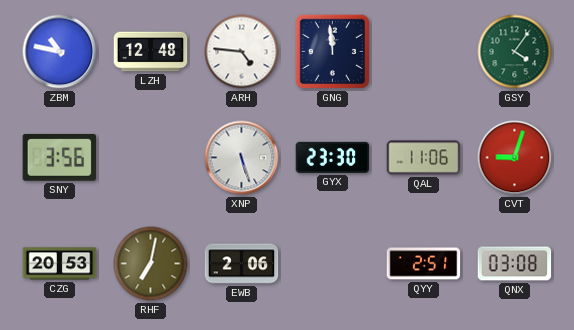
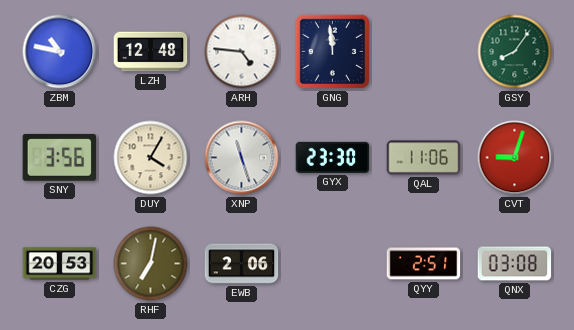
GSY: 4:06 -> 8:06
DUY: none -> 4:05
XNP: 5:27 -> 11:27
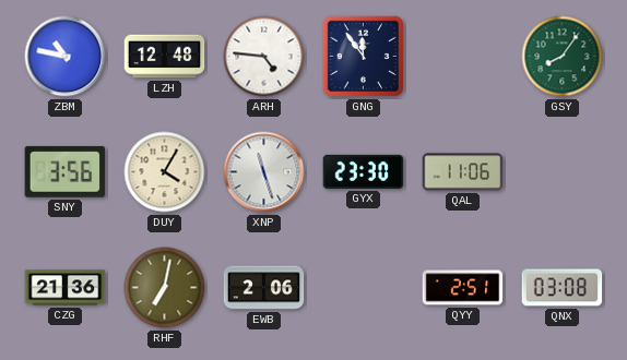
GNG: 11:59 -> 11:54
CVT: 9:03 -> none
CZG: 20:53 -> 21:36
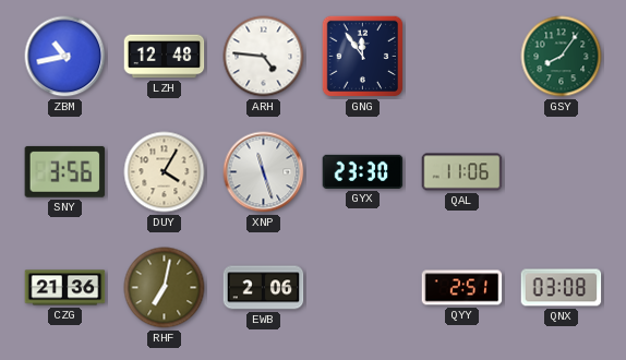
ZBM: 10:47 -> 10:43
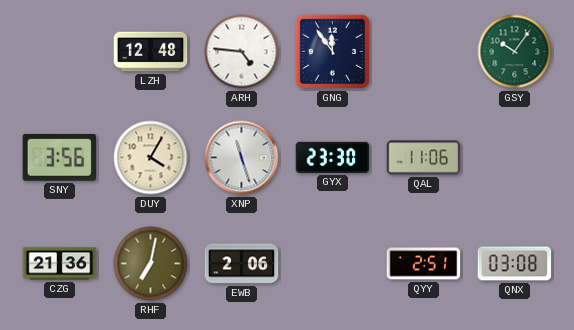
ZBM: 10:43 -> none
GSY: 8:06 -> 10:06
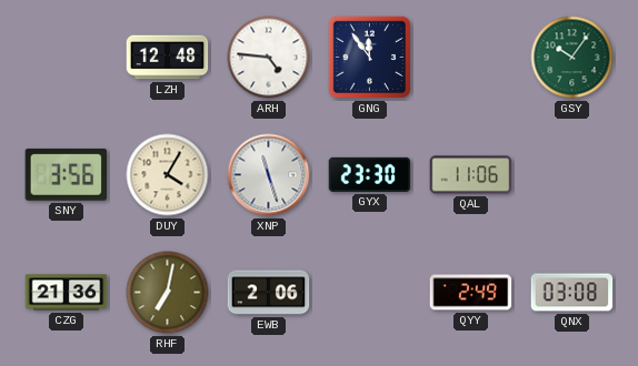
QYY: 2:51 -> 2:49
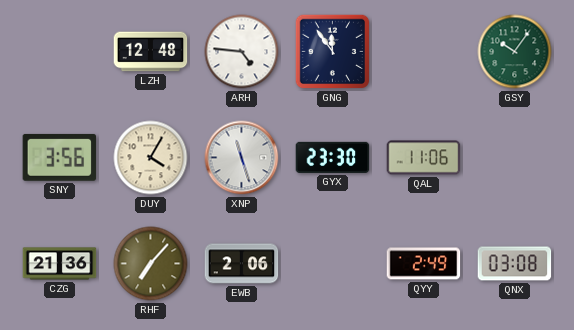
RHF: 7:02 -> 7:07
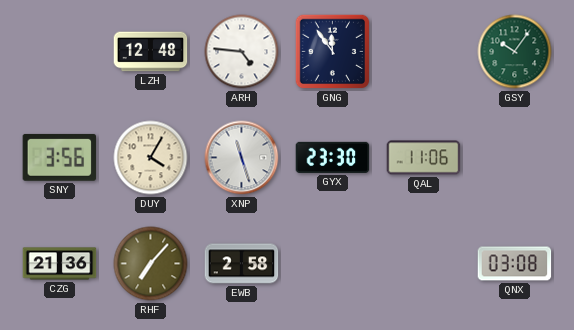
EWB: 2:06 -> 2:58
QYY: 2:49 -> none
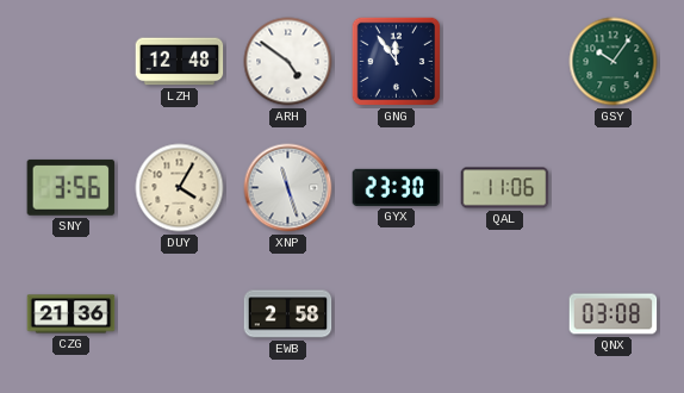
ARH: 4:46 -> 4:51
RHF: 7:07 -> none
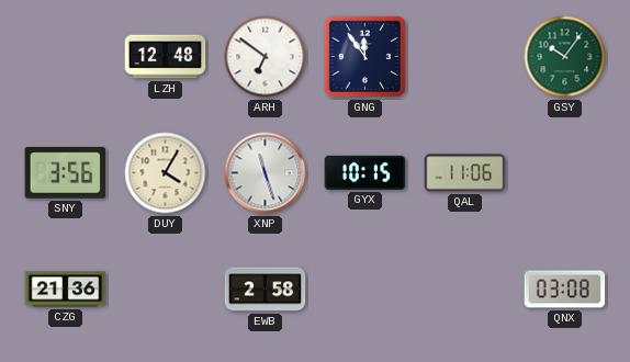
ARH: 4:51 -> 6:51
GYX: 23:30 -> 10:15
